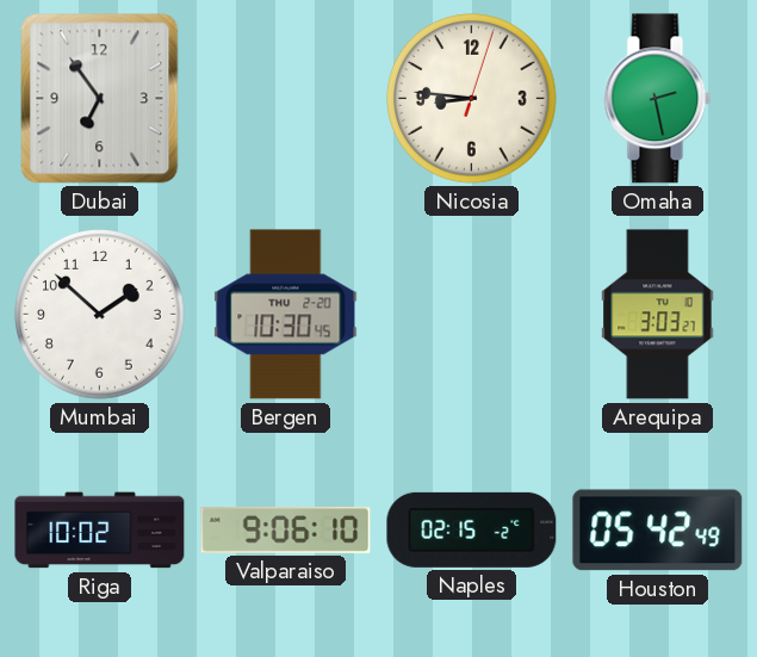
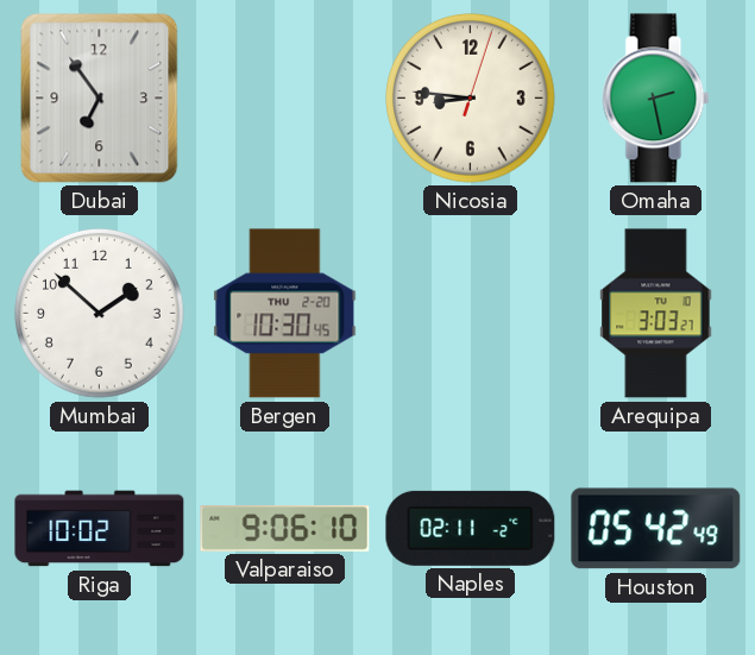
Naples: 02:15 -> 02:11
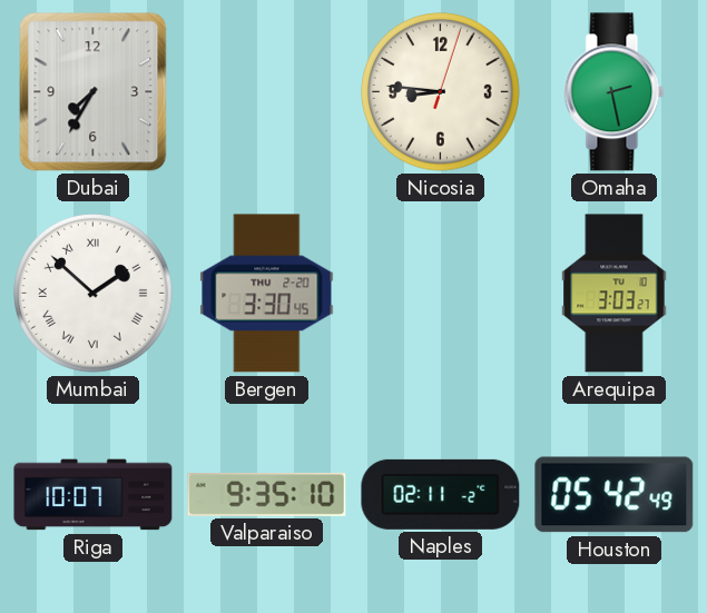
Dubai: 6:54 -> 7:35
Mumbai numerals: Arabic -> Roman
Bergen: 10:30 -> 3:30
Riga: 10:02 -> 10:07
Valparaiso: 9:06 -> 9:35
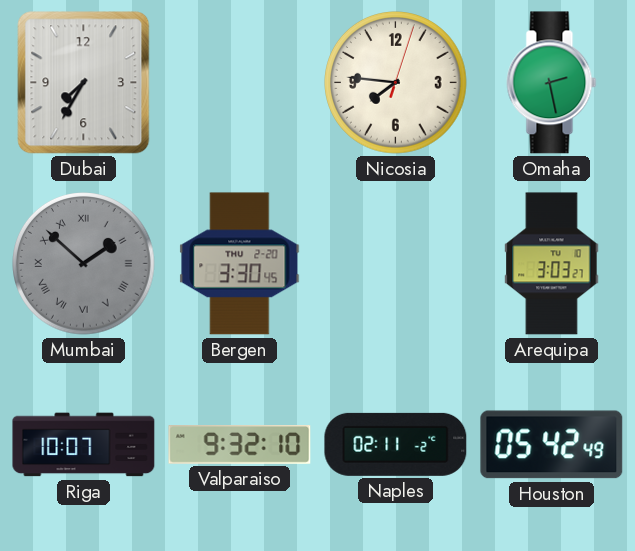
Nicosia: 8:46 -> 7:46
Mumbai dial: white -> grey
Valparaiso: 9:35 -> 9:32
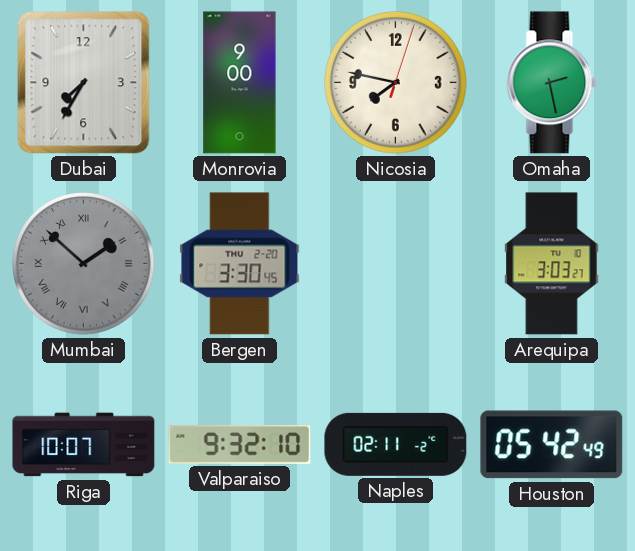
Monrovia: none -> 9:00
Nicosia: 7:46 -> 7:47
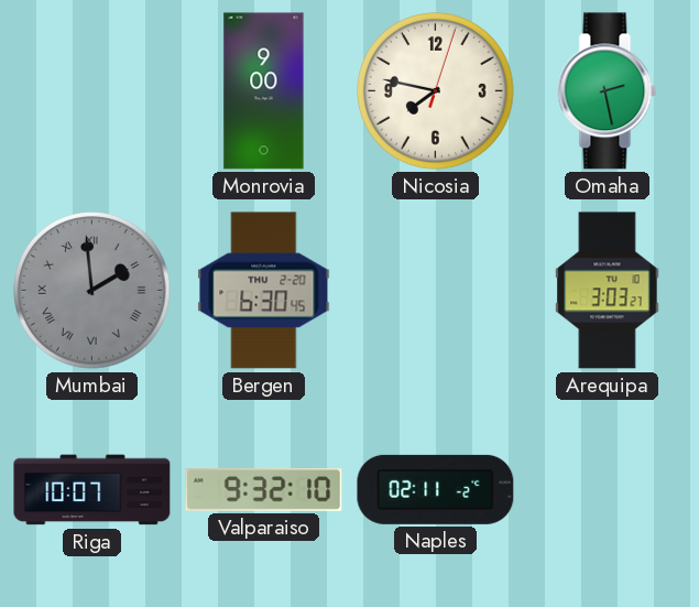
Dubai: 7:35 -> none
Mumbai: 1:52 -> 1:59
Bergen: 3:30 -> 6:30
Houston: 05:42 -> none
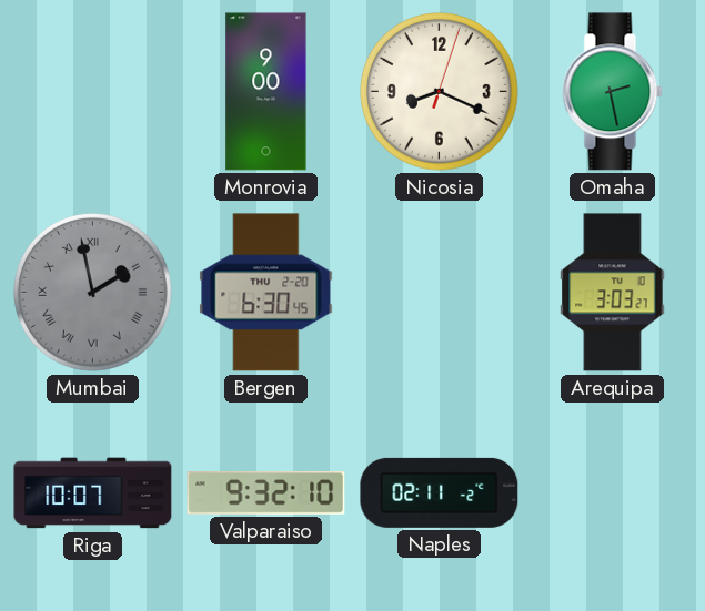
Nicosia: 7:47 -> 8:19
Mumbai: 1:59 -> 1:58
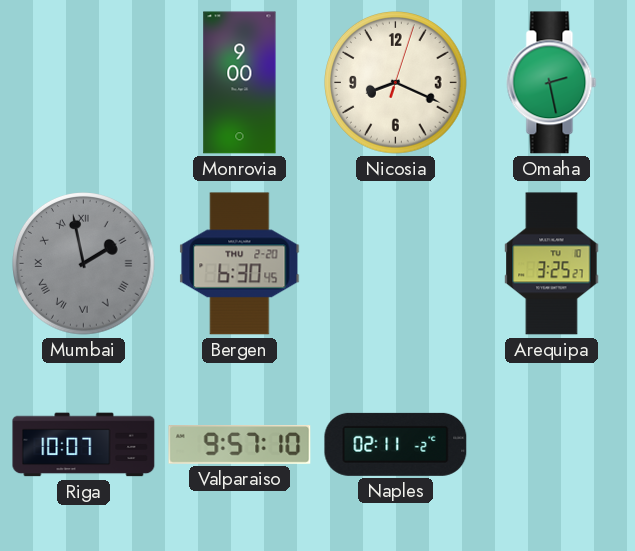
Arequipa: 3:03 -> 3:25
Valparaiso: 9:32 -> 9:57
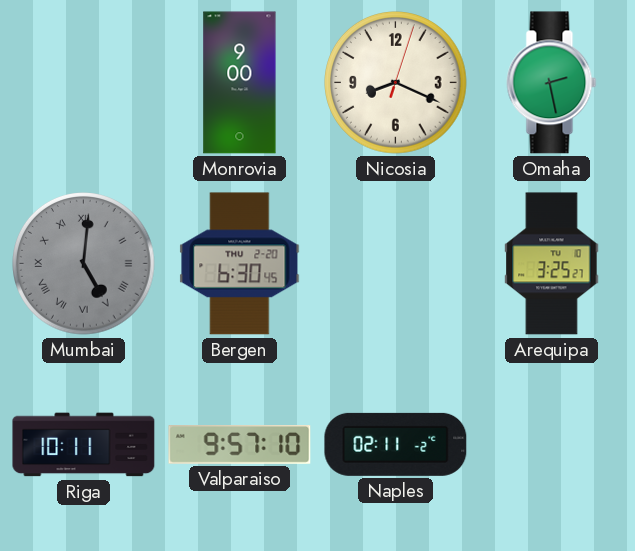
Mumbai: 1:58 -> 5:01
Riga: 10:07 -> 10:11
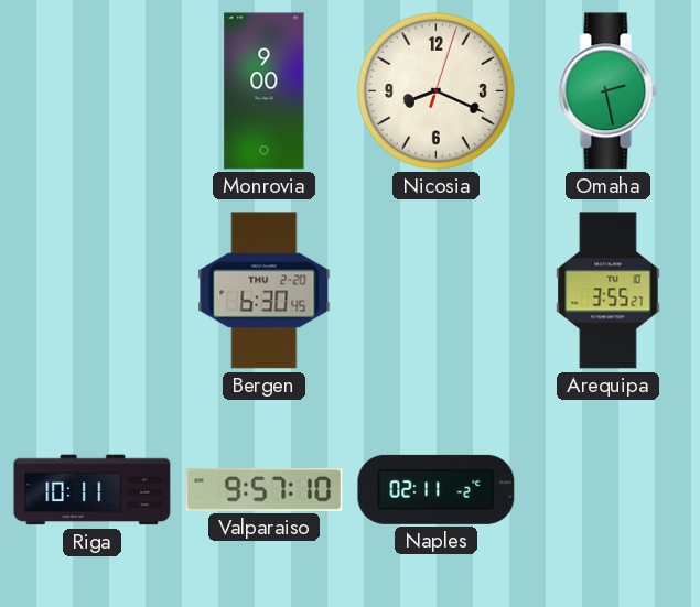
Mumbai: 5:01 -> none
Arequipa: 3:25 -> 3:55
